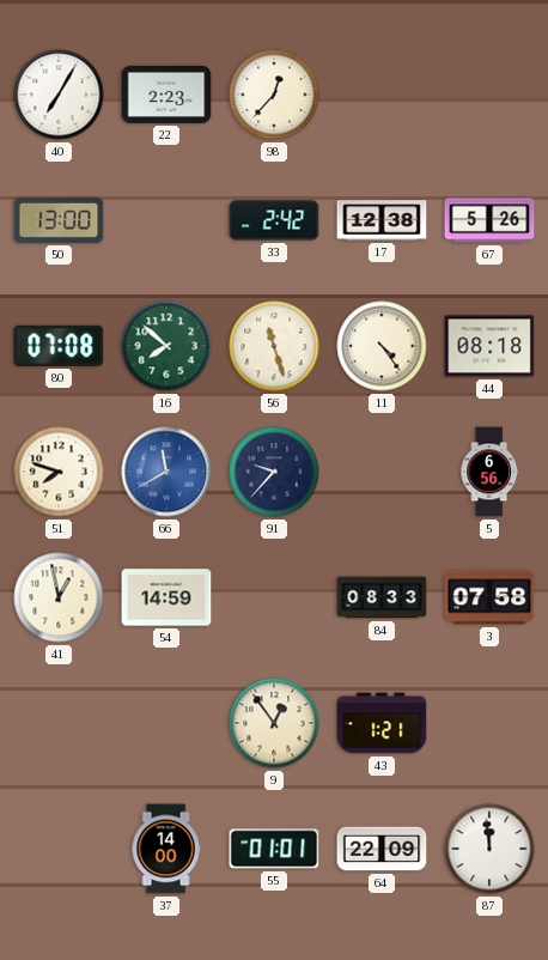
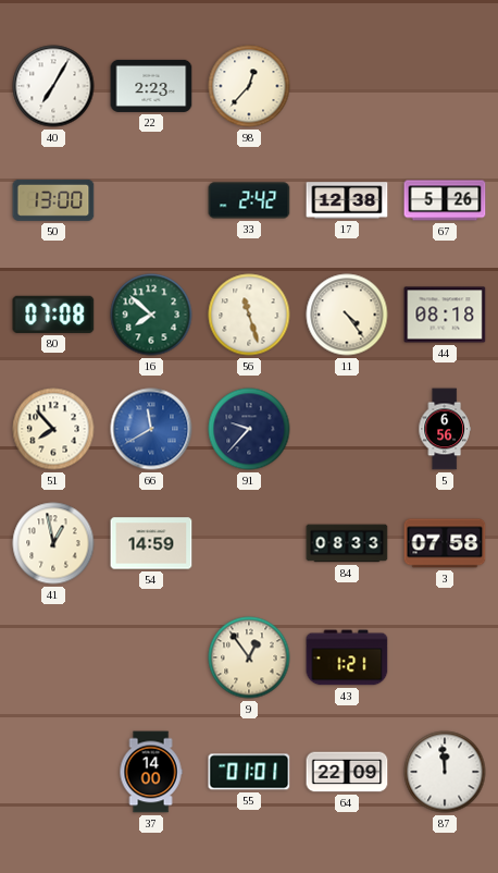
51: 7:48 -> 7:53
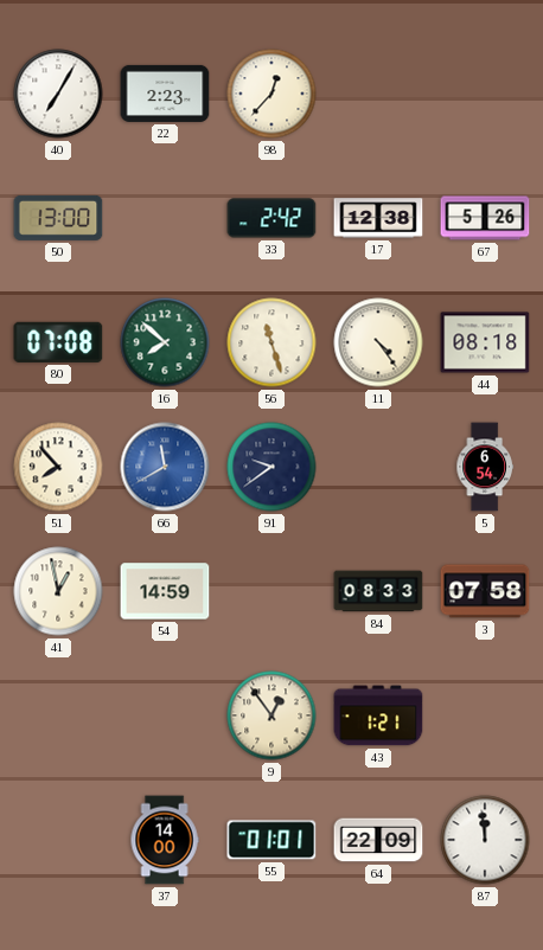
91: 9:37 -> 9:39
5: 6:56 -> 6:54
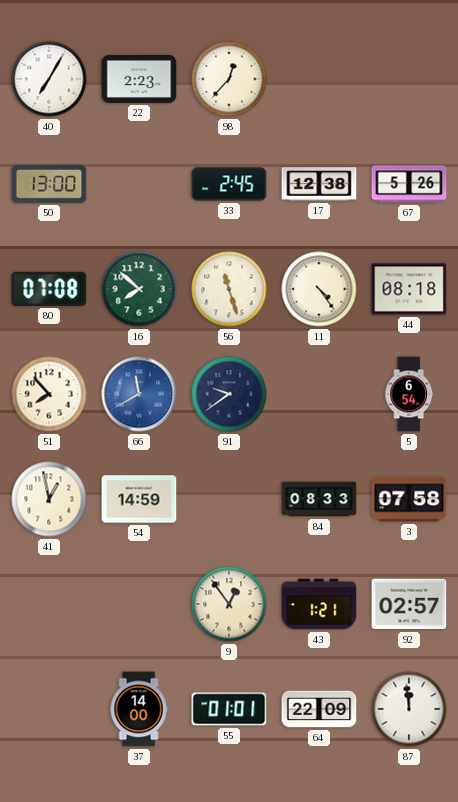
33: 2:42 -> 2:45
92: none -> 02:57
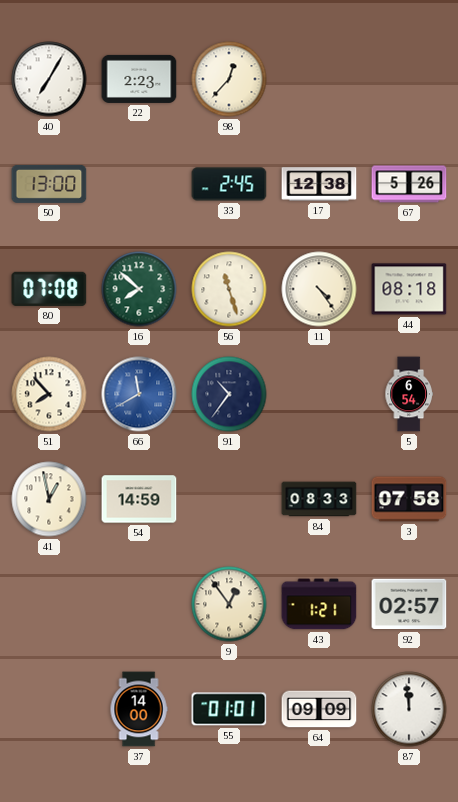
91: 9:39 -> 10:36
64: 22:09 -> 09:09
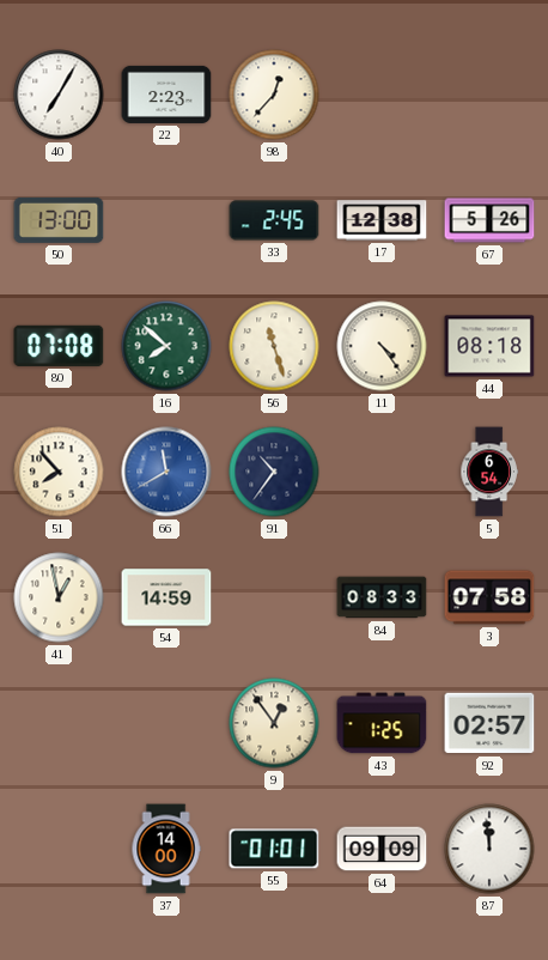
43: 1:21 -> 1:25
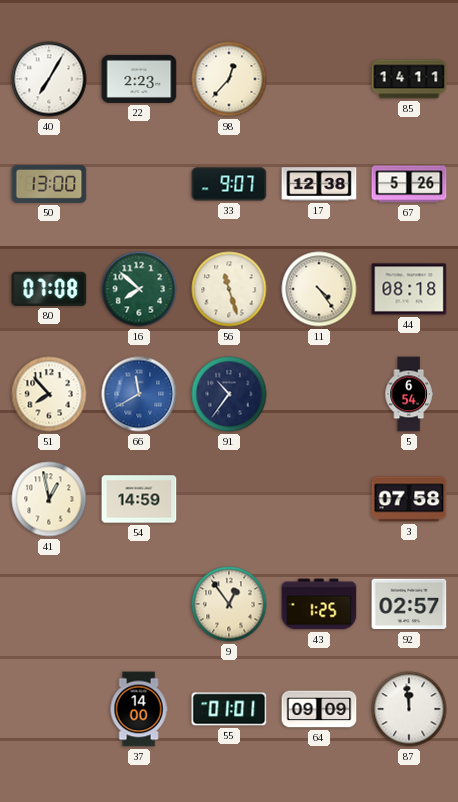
85: none -> 14:11
33: 2:45 -> 9:07
84: 08:33 -> none
